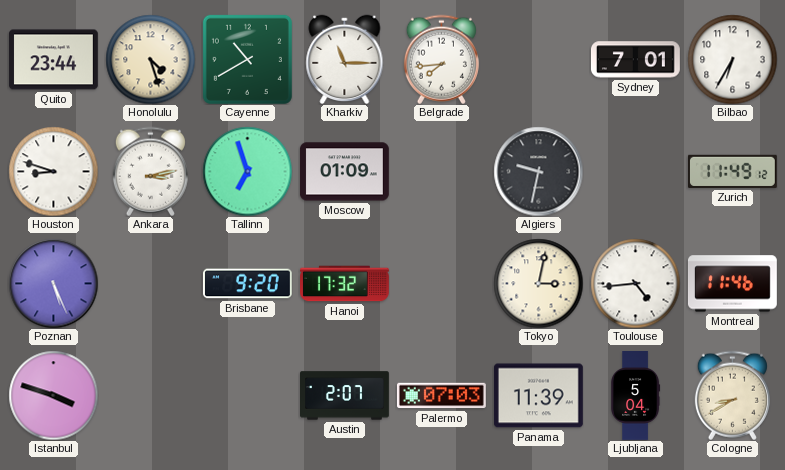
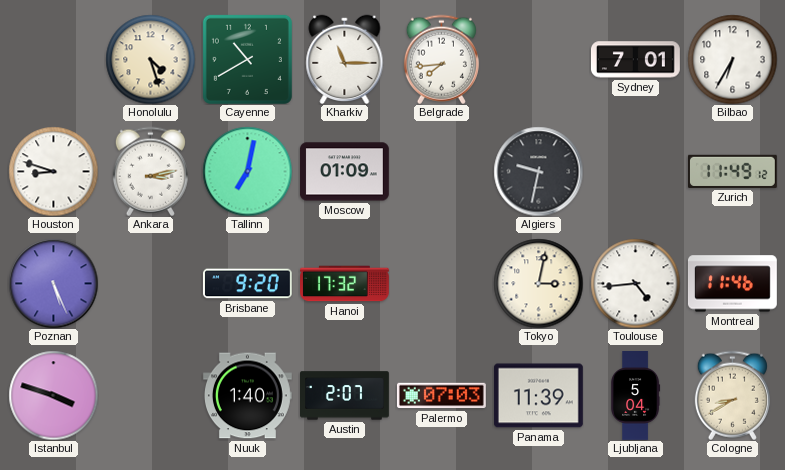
Quito: 23:44 -> none
Tallinn: 6:57 -> 7:02
Nuuk: none -> 1:40
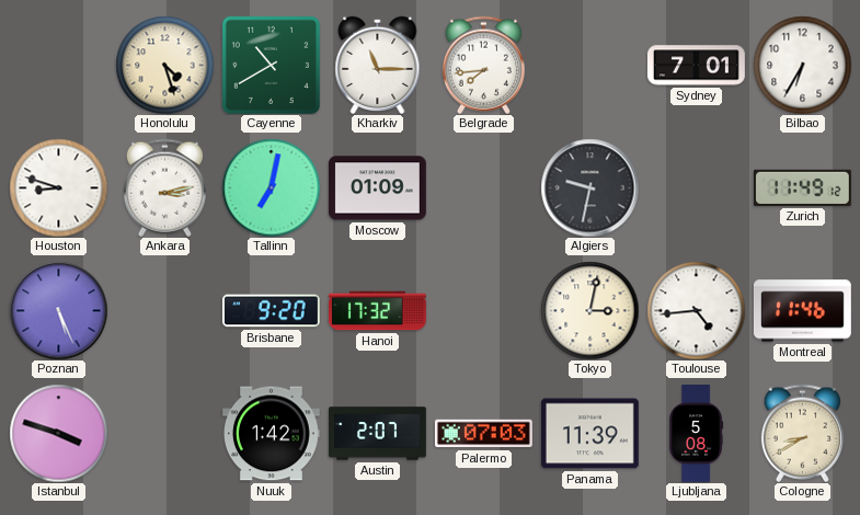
Nuuk: 1:40 -> 1:42
Ljubljana: 5:04 -> 5:08
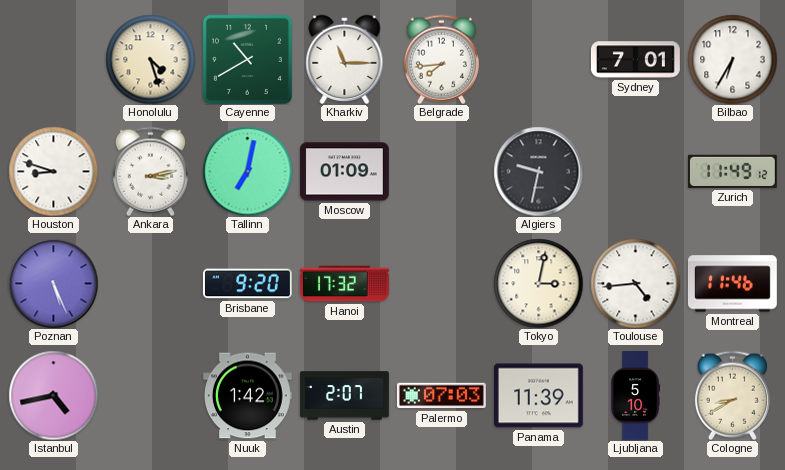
Istanbul: 3:48 -> 4:43
Ljubljana: 5:08 -> 5:10
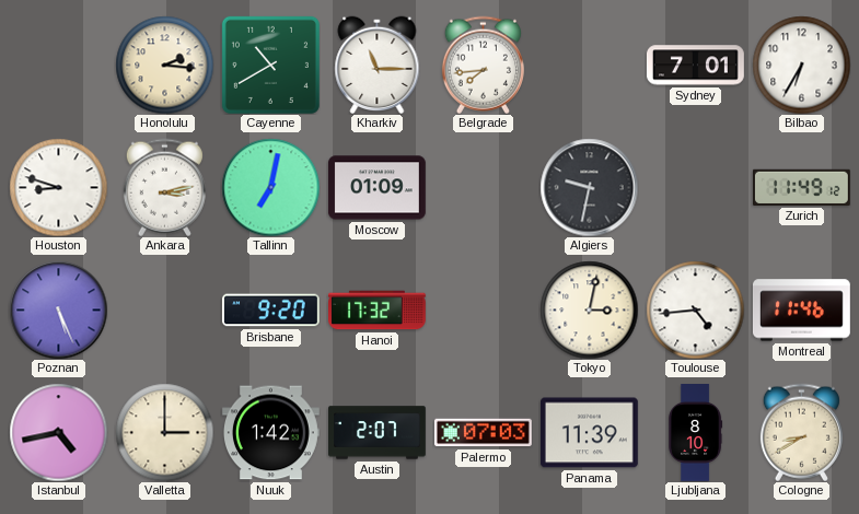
Honolulu: 4:27 -> 2:16
Valletta: none -> 3:00
Ljubljana: 5:10 -> 8:10
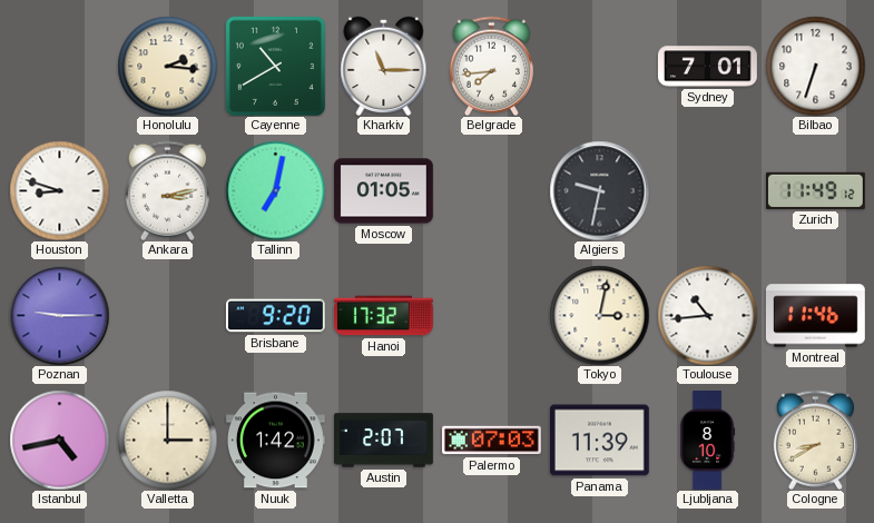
Bilbao: 6:35 -> 6:33
Moscow: 01:09 -> 01:05
Poznan: 5:26 -> 9:15
Toulouse: 4:44 -> 10:44
